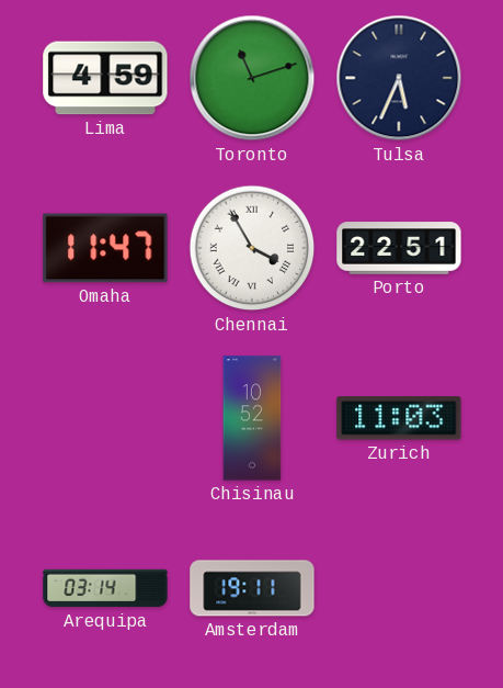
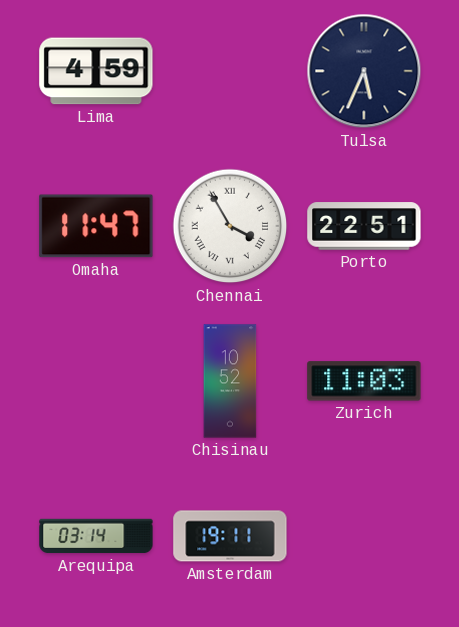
Toronto: 11:12 -> none
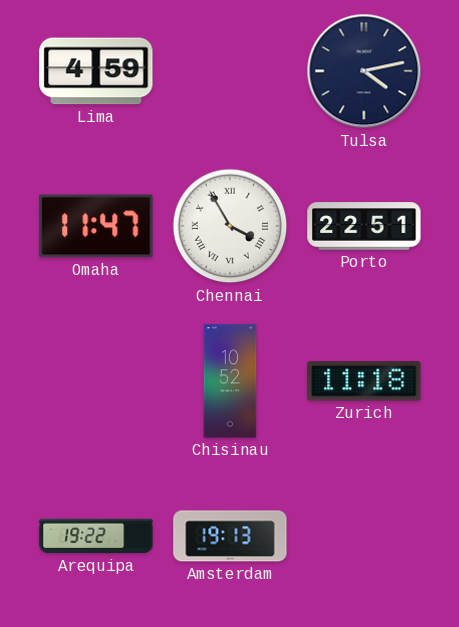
Tulsa: 5:34 -> 4:13
Zurich: 11:03 -> 11:18
Arequipa: 03:14 -> 19:22
Amsterdam: 19:11 -> 19:13
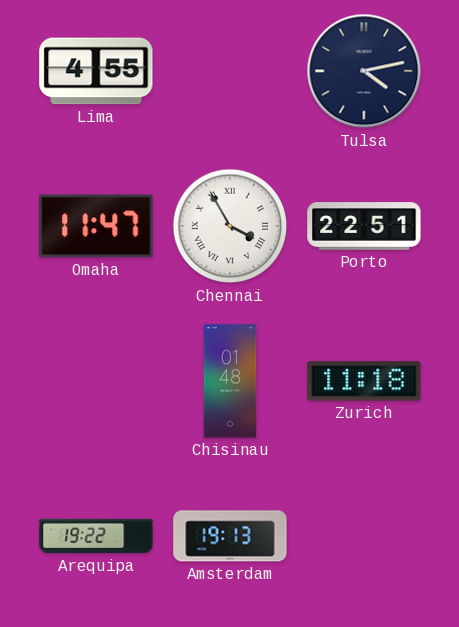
Lima: 4:59 -> 4:55
Chisinau: 10:52 -> 01:48
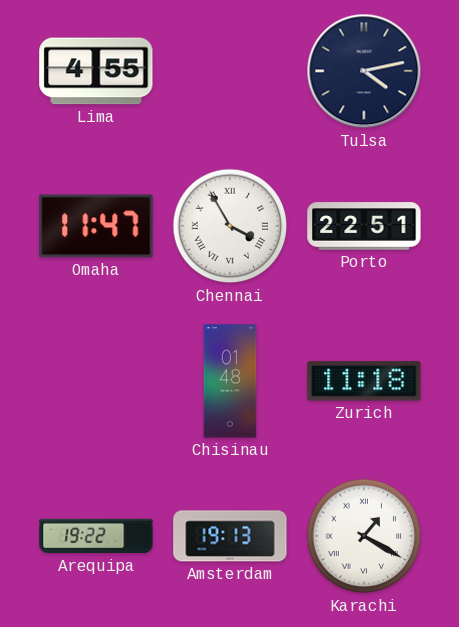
Karachi: none -> 1:20
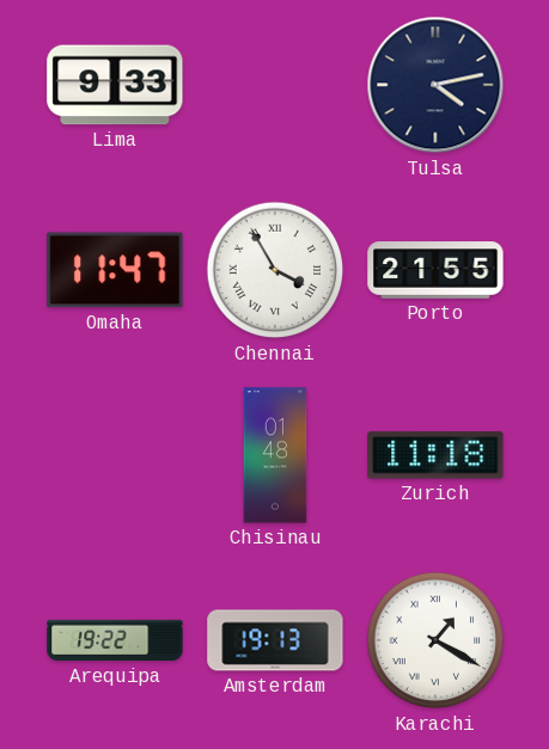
Lima: 4:55 -> 9:33
Porto: 22:51 -> 21:55
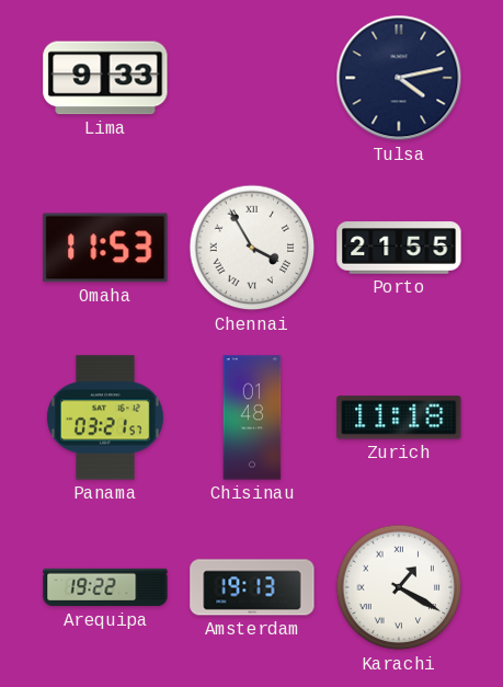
Omaha: 11:47 -> 11:53
Panama: none -> 03:21
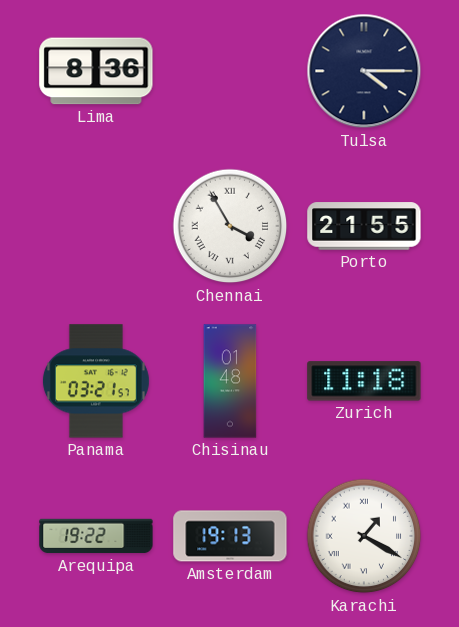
Lima: 9:33 -> 8:36
Tulsa: 4:13 -> 4:15
Omaha: 11:53 -> none
